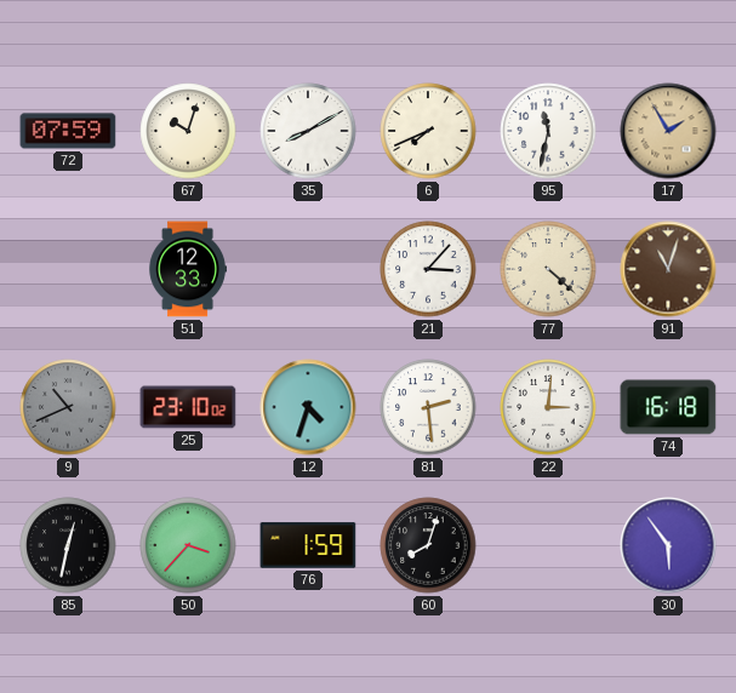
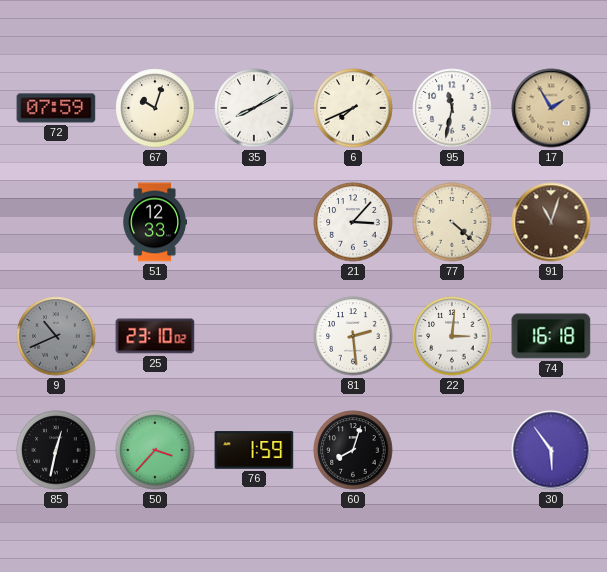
12: 4:33 -> none
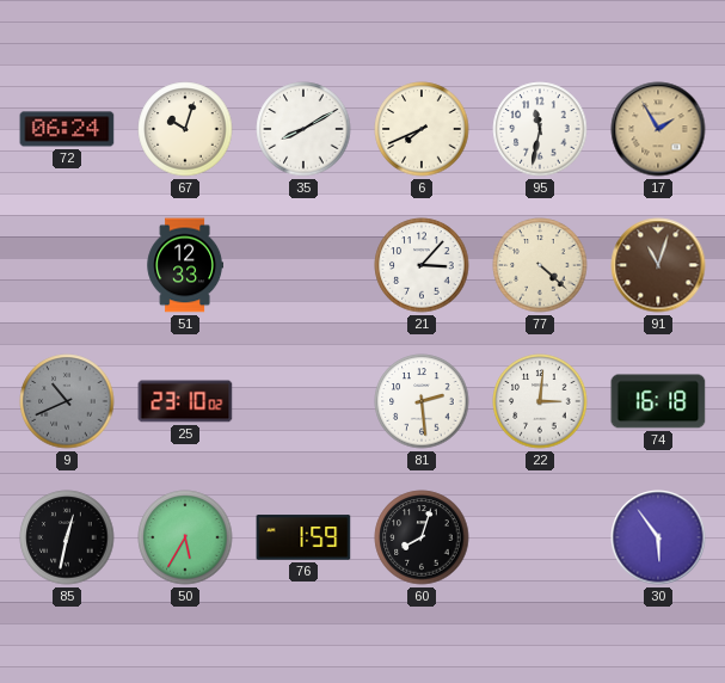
72: 07:59 -> 06:24
50: 3:37 -> 5:35
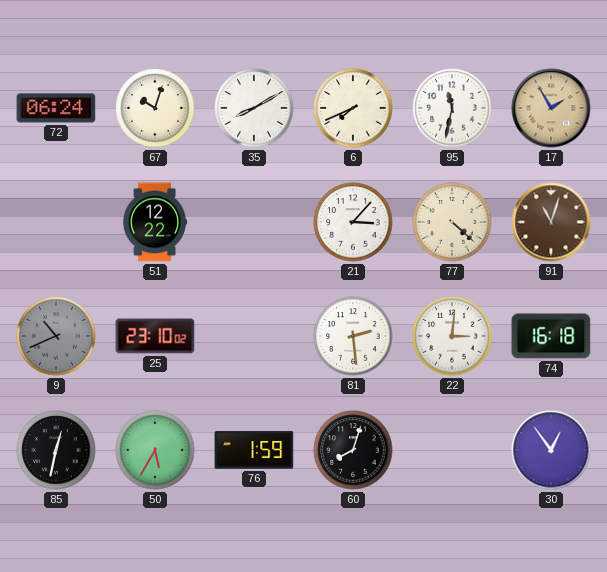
51: 12:33 -> 12:22
30: 5:54 -> 12:54
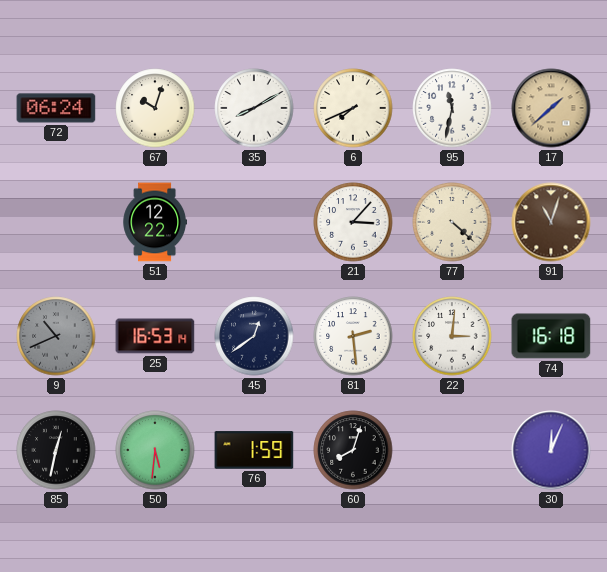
17: 1:55 -> 1:38
25: 23:10 -> 16:53
45: none -> 12:39
50: 5:35 -> 5:31
30: 12:54 -> 12:04
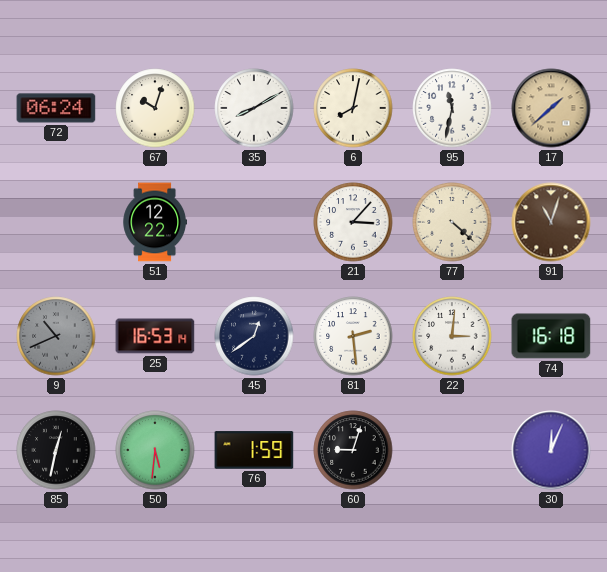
6: 7:41 -> 8:02
60: 8:03 -> 9:03
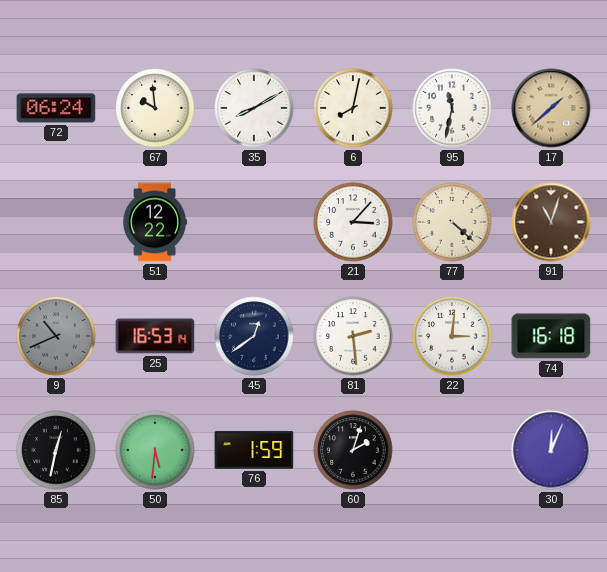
67: 10:03 -> 9:59
60: 9:03 -> 2:03
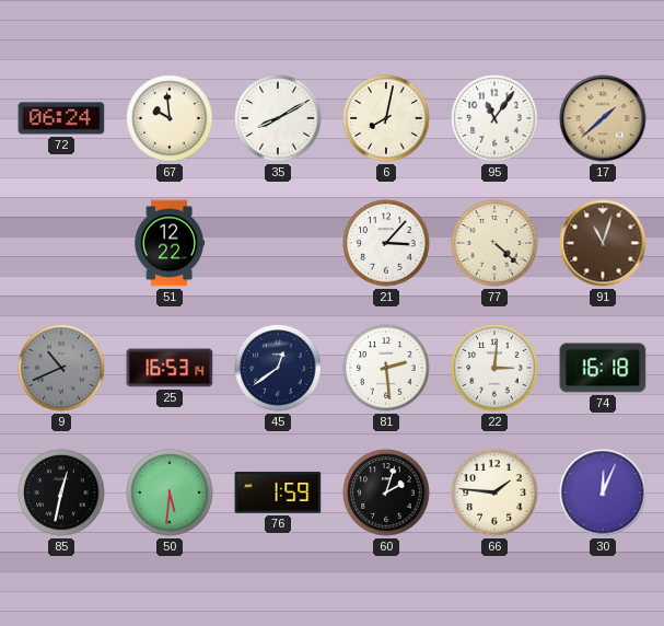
95: 11:32 -> 11:06
66: none -> 1:46
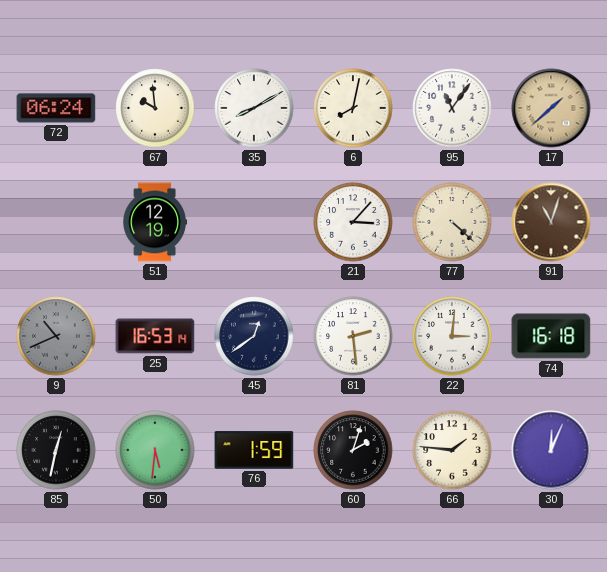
51: 12:22 -> 12:19
